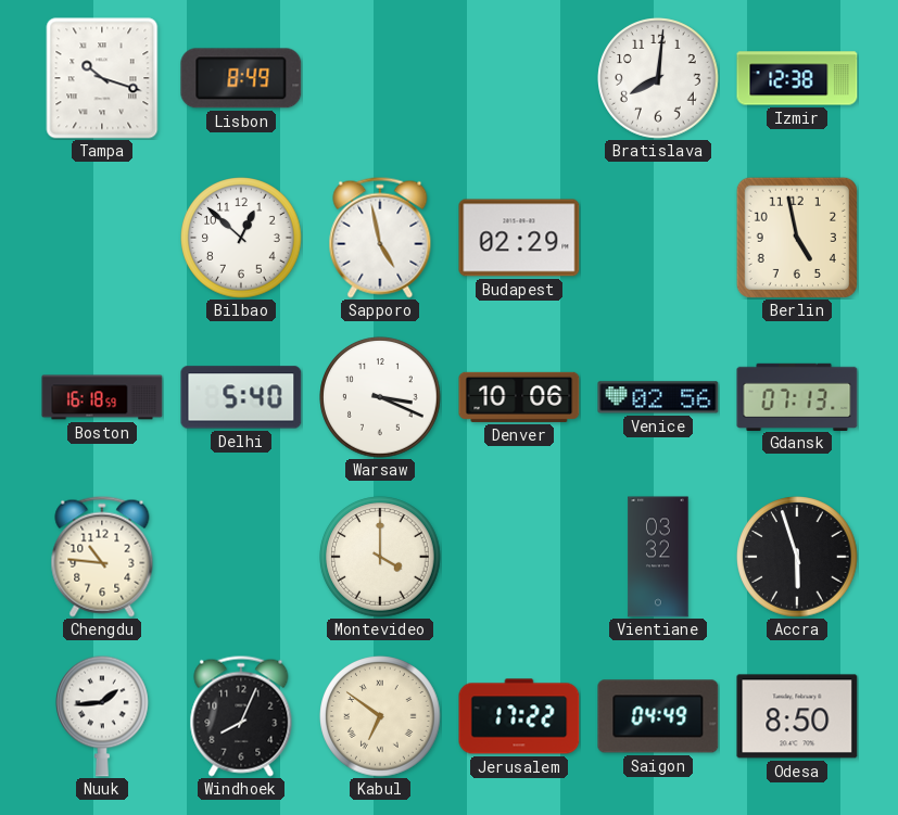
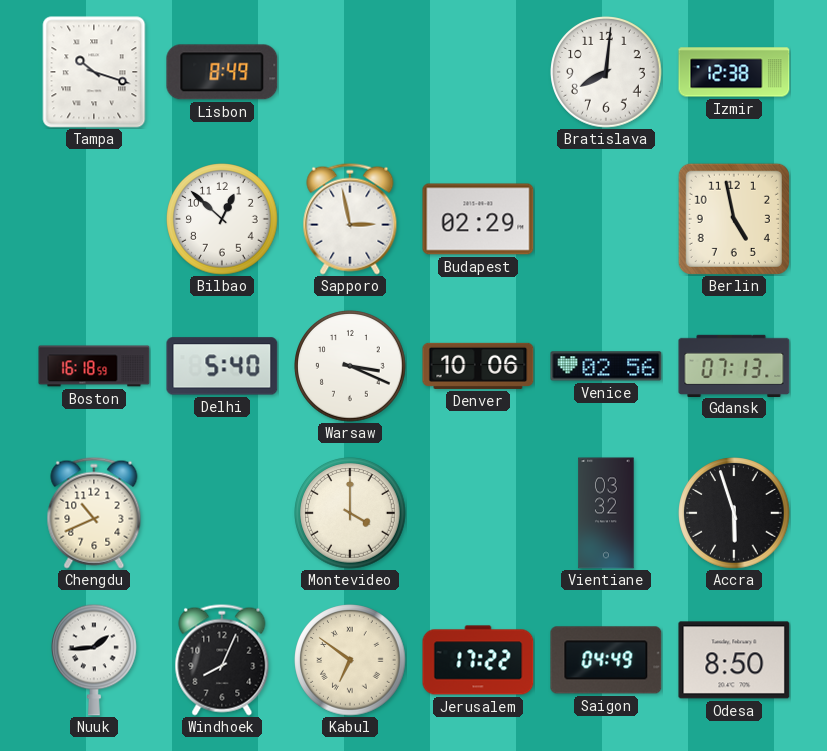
Sapporo: 4:58 -> 2:58
Chengdu: 10:46 -> 10:41
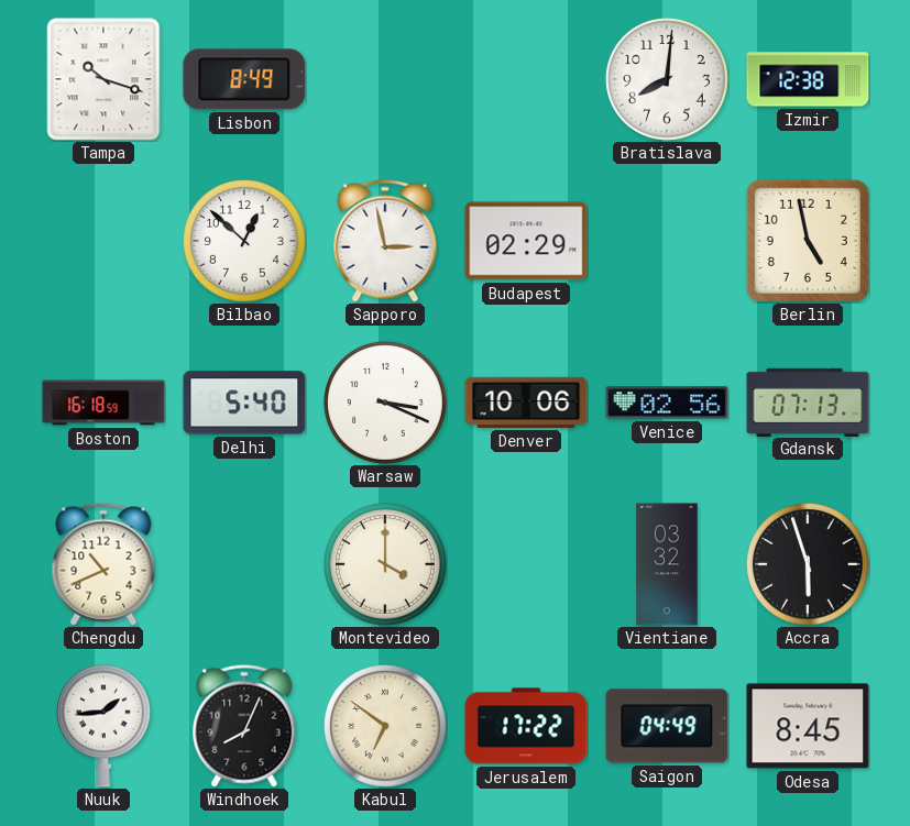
Odesa: 8:50 -> 8:45
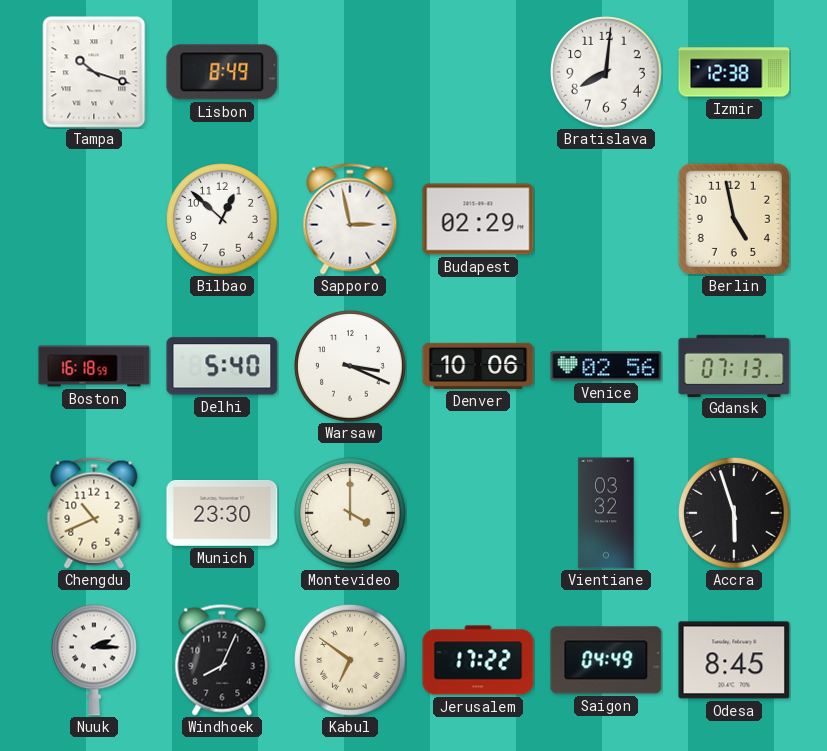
Munich: none -> 23:30
Nuuk: 1:44 -> 2:15
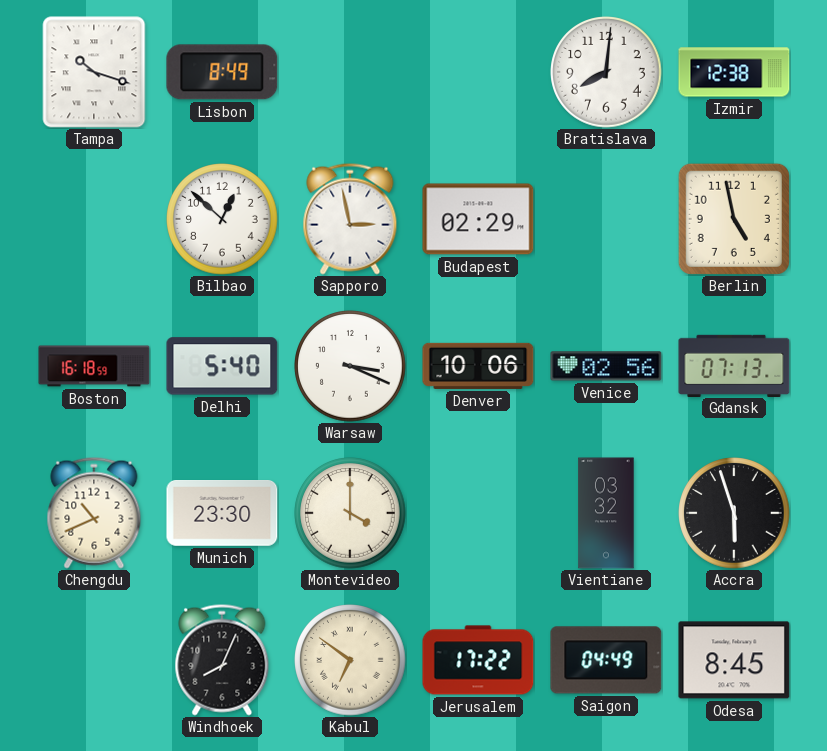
Nuuk: 2:15 -> none
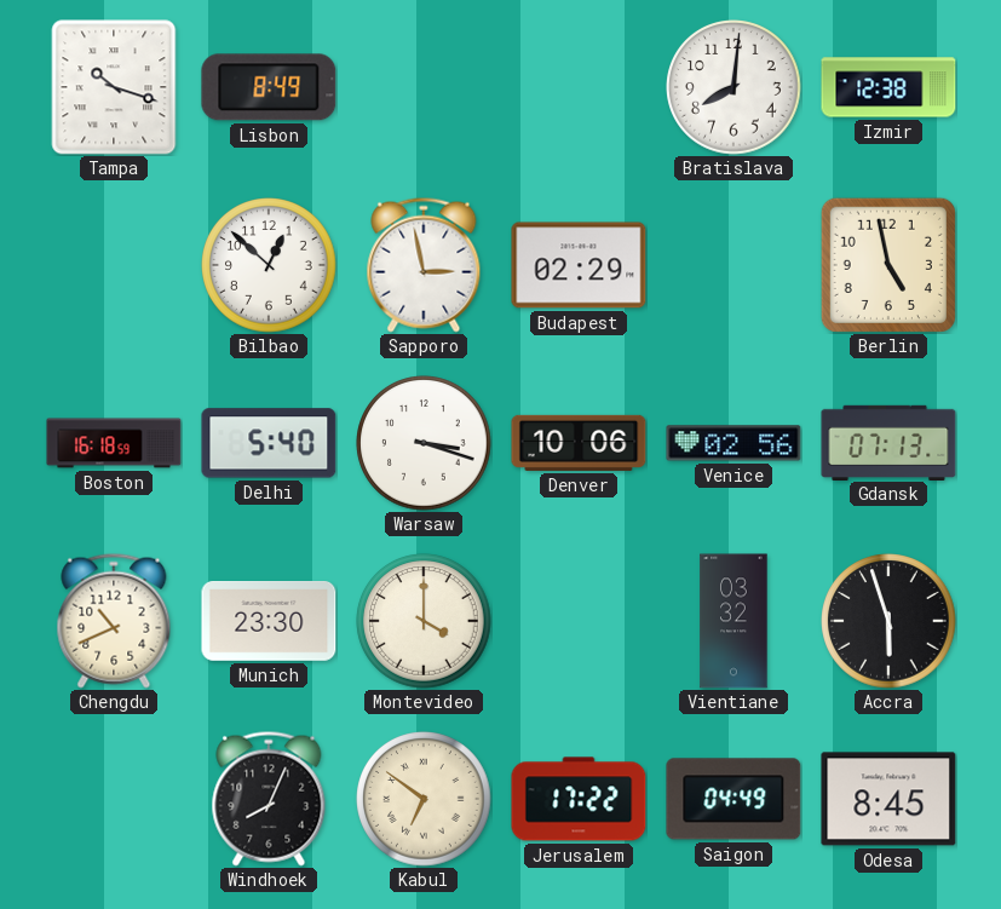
Warsaw: 3:19 -> 3:18
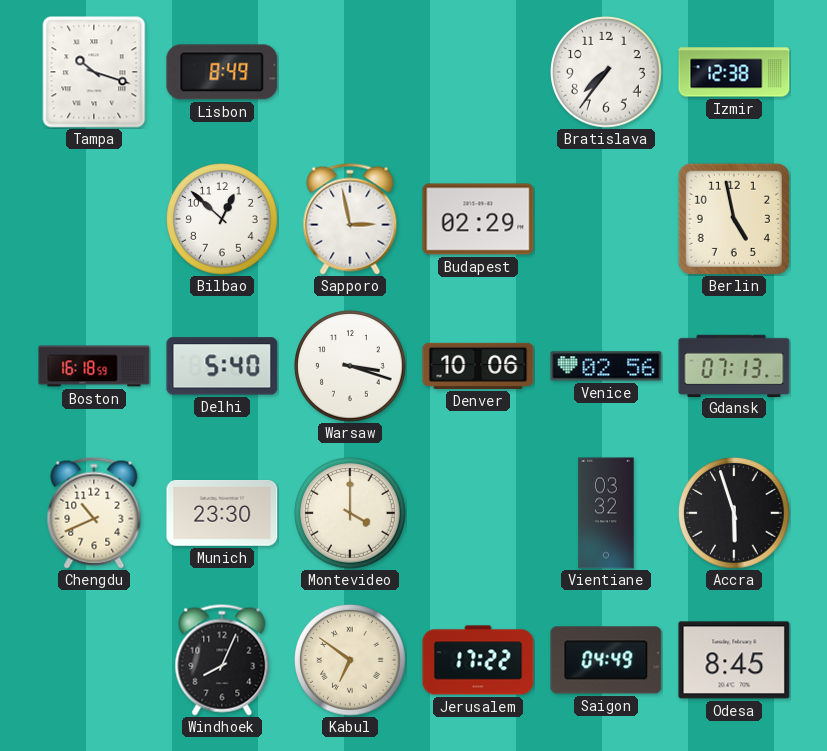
Bratislava: 8:01 -> 7:36
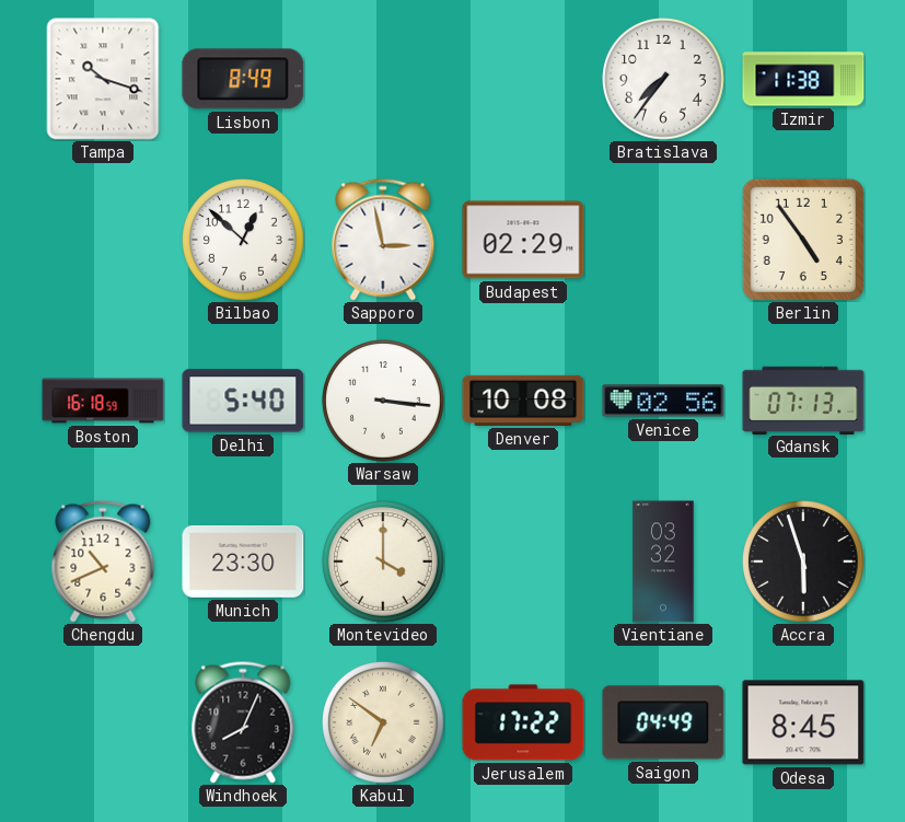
Izmir: 12:38 -> 11:38
Berlin: 4:58 -> 4:54
Warsaw: 3:18 -> 3:16
Denver: 10:06 -> 10:08
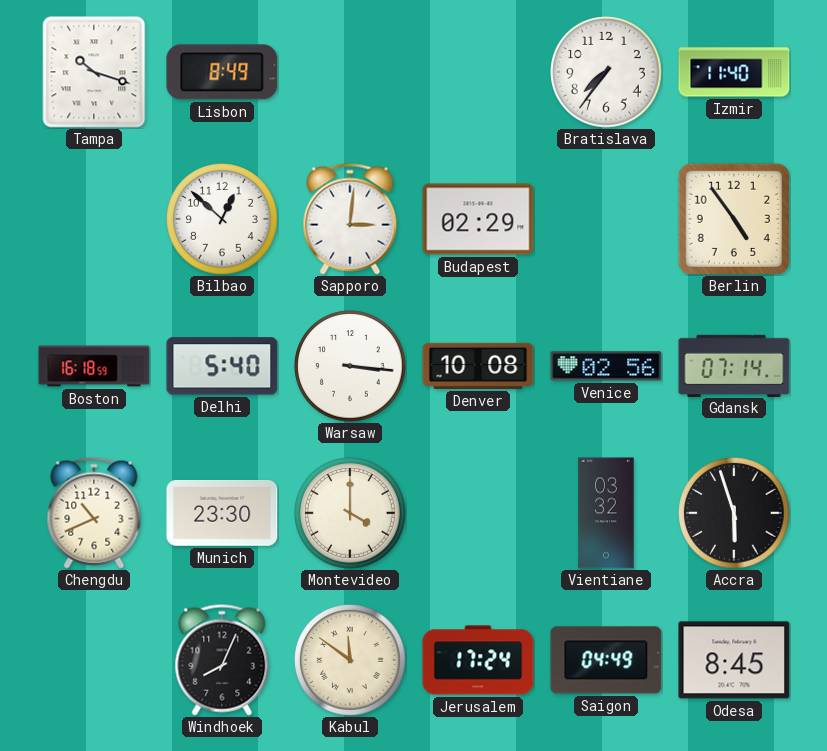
Izmir: 11:38 -> 11:40
Sapporo: 2:58 -> 3:01
Gdansk: 07:13 -> 07:14
Kabul: 6:51 -> 11:51
Jerusalem: 17:22 -> 17:24
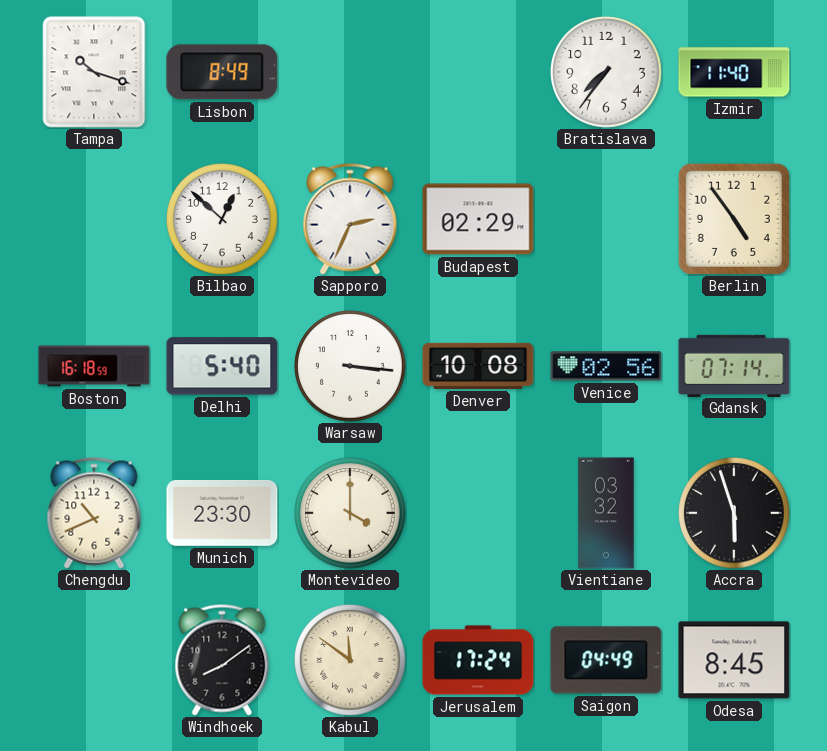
Sapporo: 3:01 -> 2:34
Windhoek: 8:04 -> 8:09
